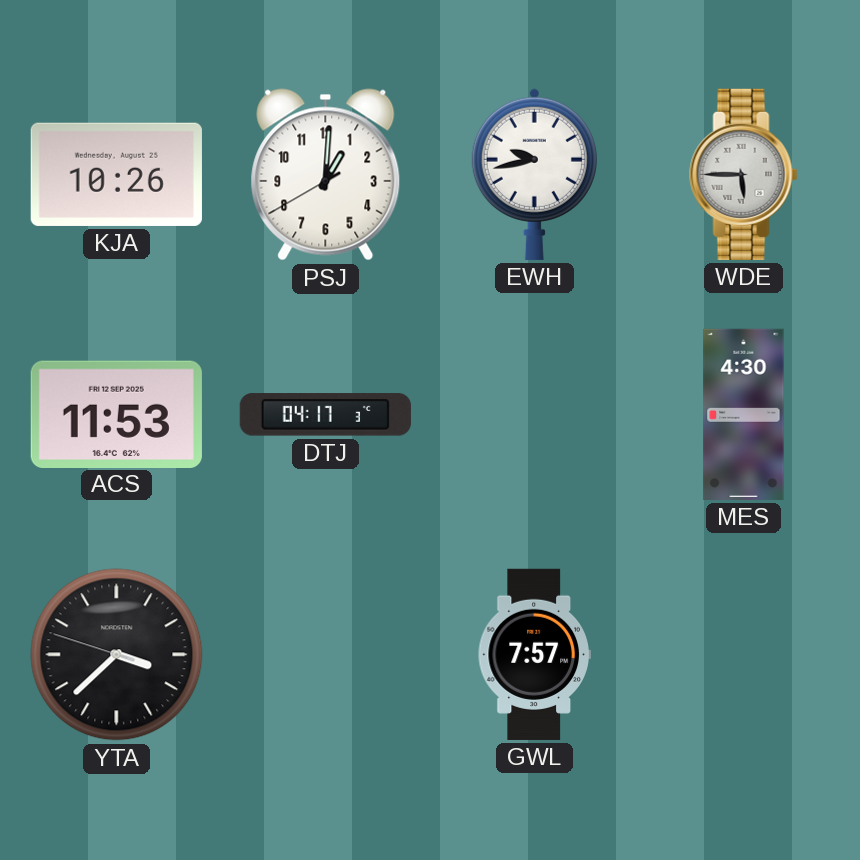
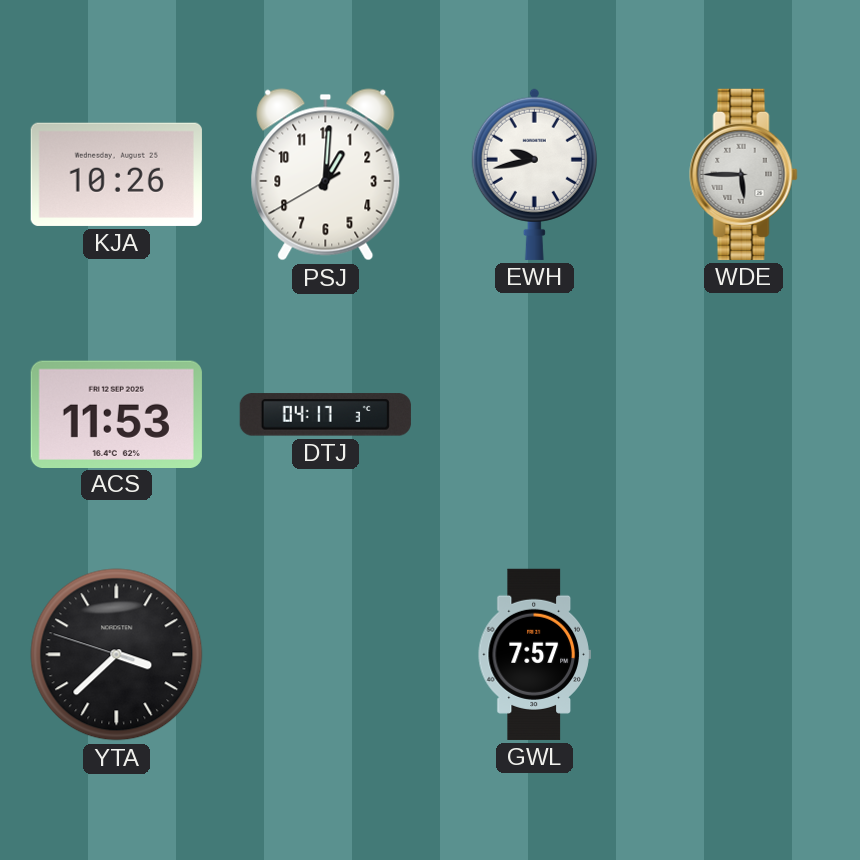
MES: 4:30 -> none
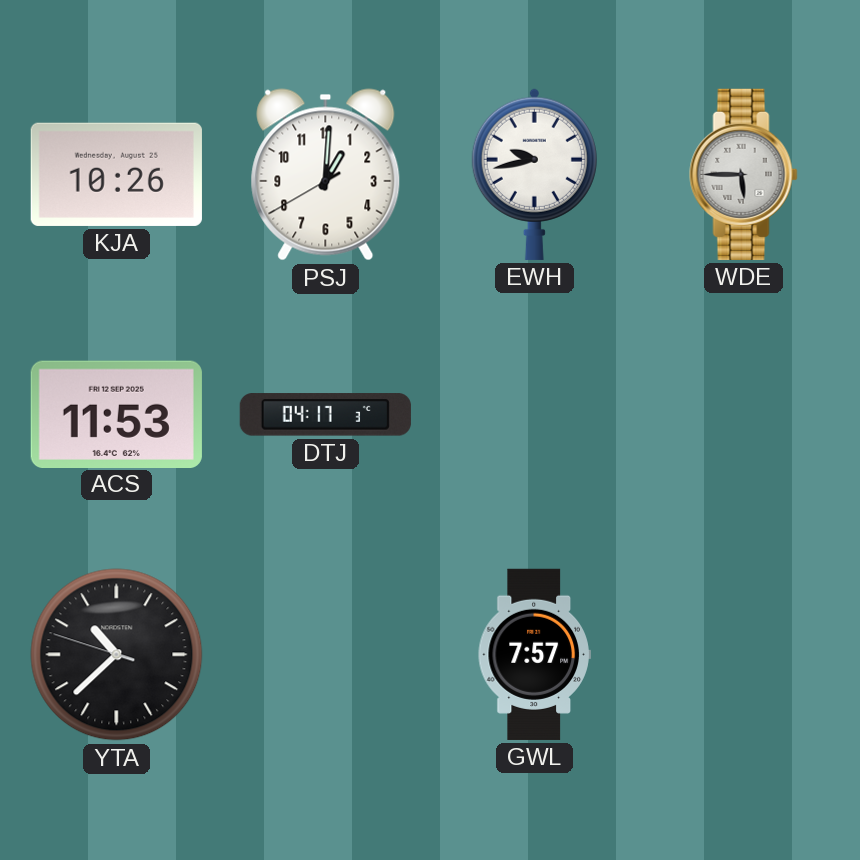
YTA: 3:37 -> 10:37
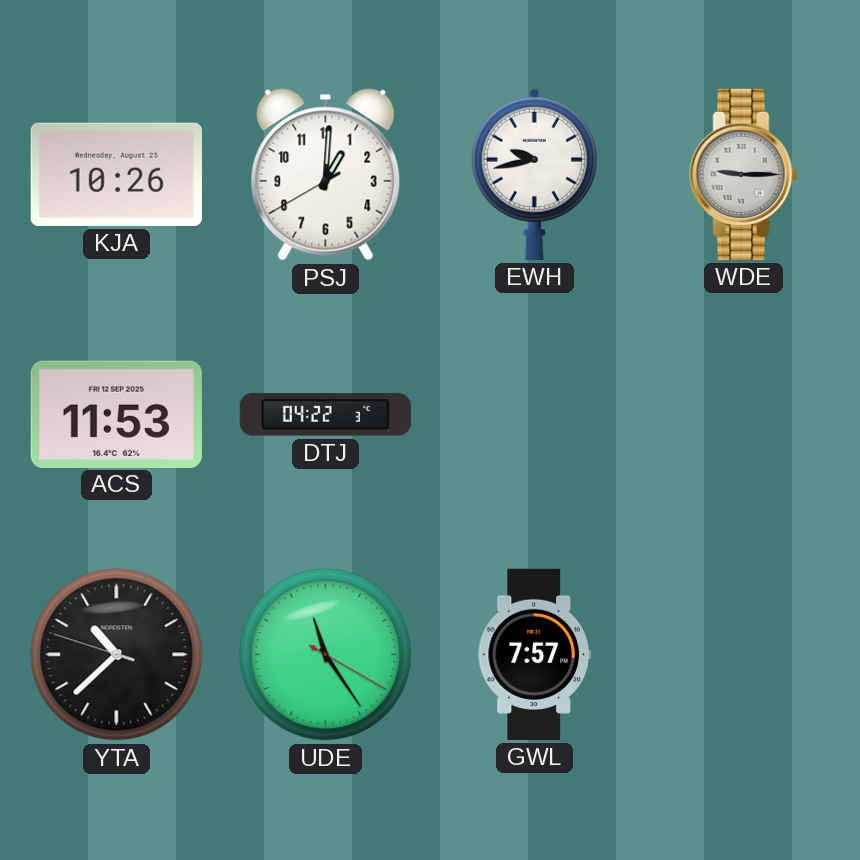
WDE: 5:45 -> 9:15
DTJ: 04:17 -> 04:22
UDE: none -> 11:24
